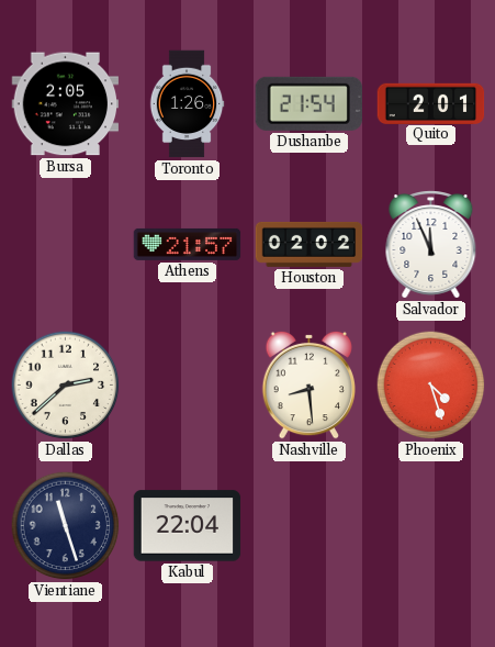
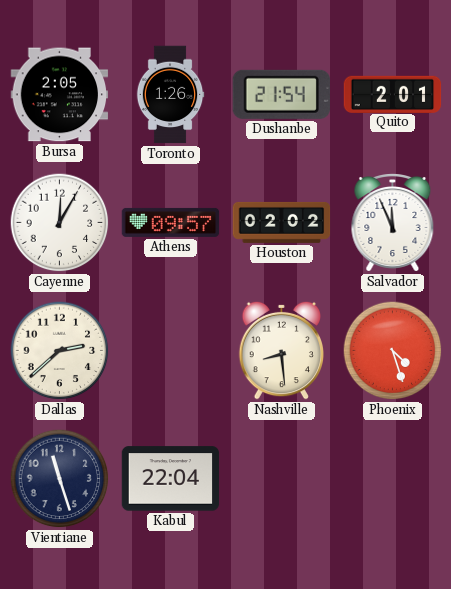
Cayenne: none -> 12:05
Athens: 21:57 -> 09:57
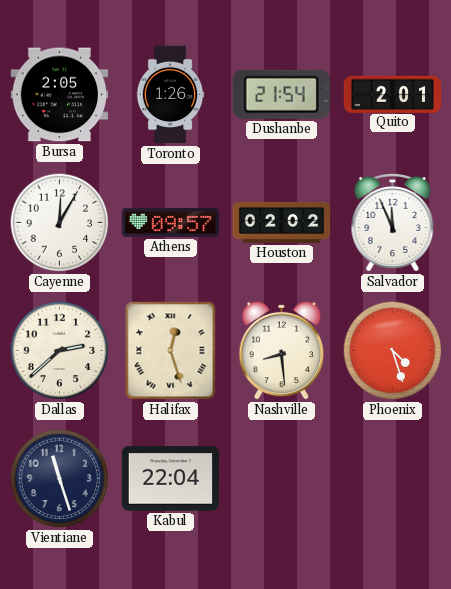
Halifax: none -> 12:27
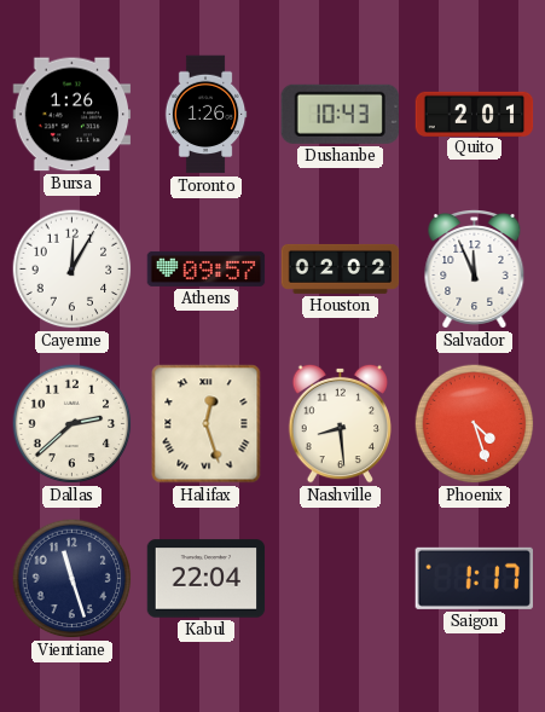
Bursa: 2:05 -> 1:26
Dushanbe: 21:54 -> 10:43
Saigon: none -> 1:17
